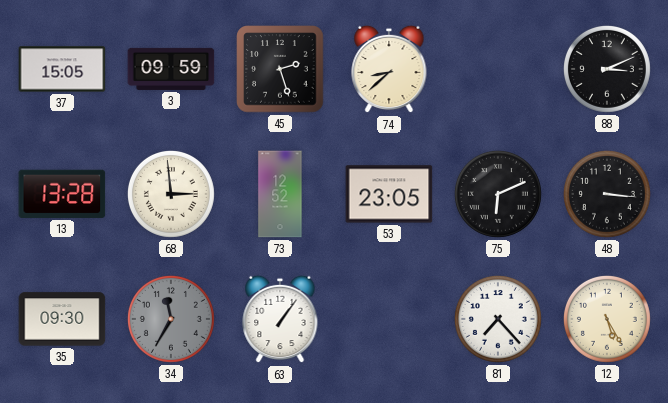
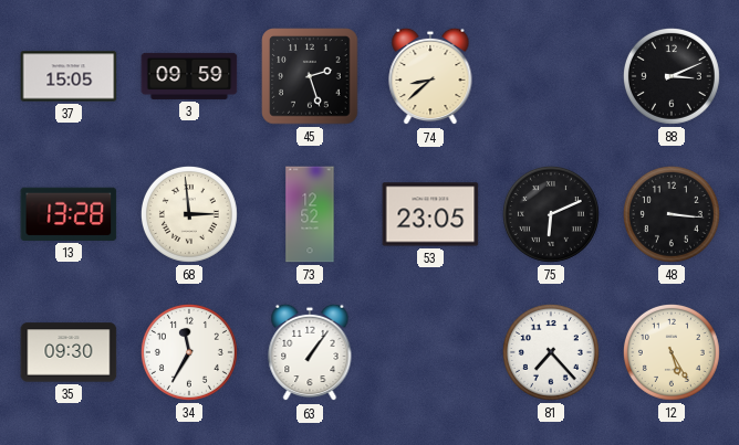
34 dial: grey -> white
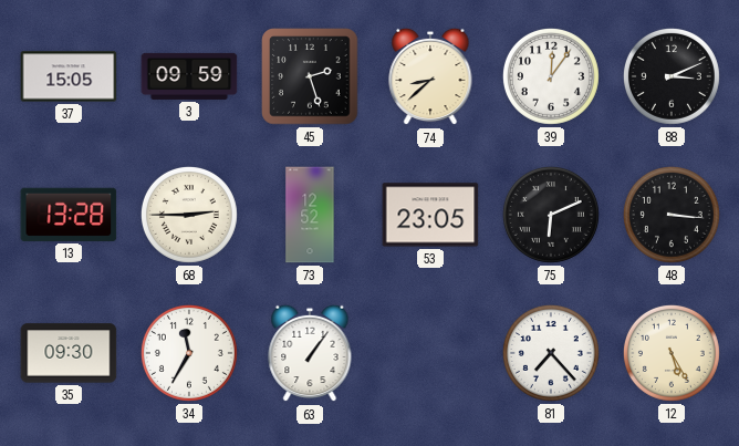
39: none -> 12:06
68: 2:59 -> 2:45
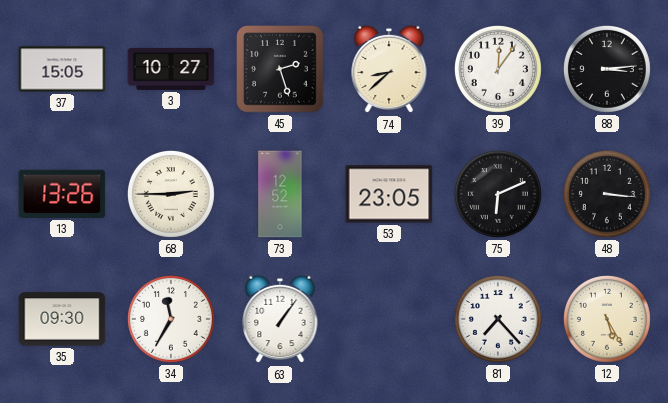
3: 09:59 -> 10:27
88: 3:11 -> 3:14
13: 13:28 -> 13:26
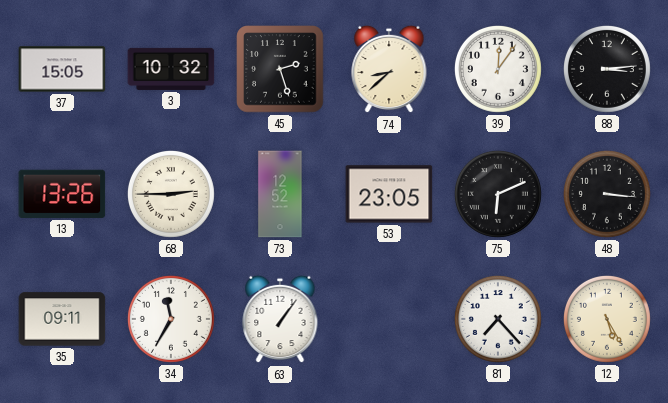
3: 10:27 -> 10:32
35: 09:30 -> 09:11
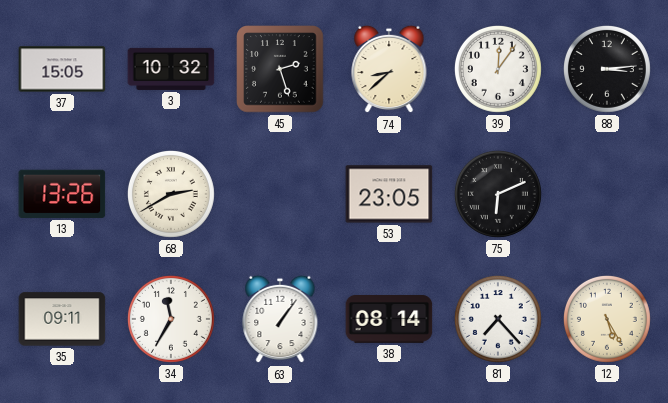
68: 2:45 -> 2:40
73: 12:52 -> none
48: 3:16 -> none
38: none -> 08:14
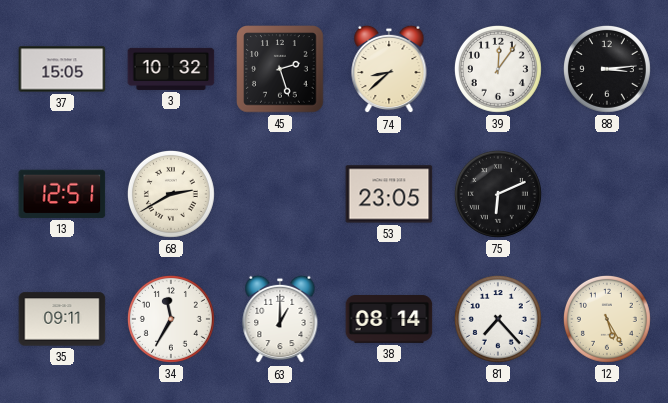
13: 13:26 -> 12:51
63: 1:06 -> 1:00
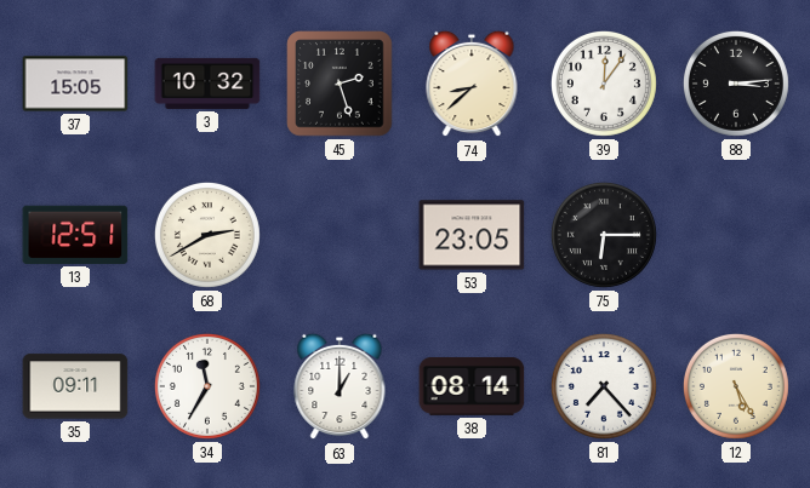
75: 6:11 -> 6:15
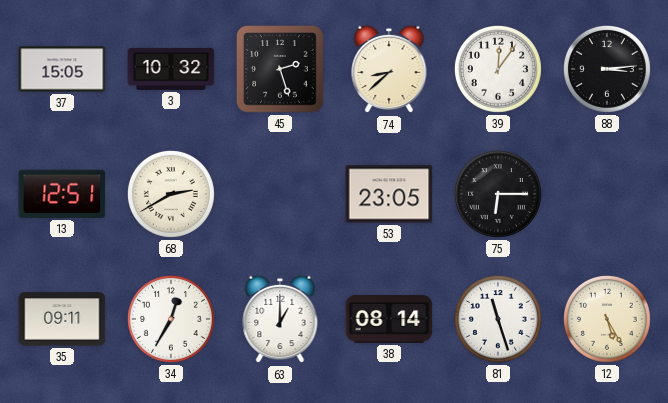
34: 11:35 -> 12:35
81: 7:23 -> 11:27
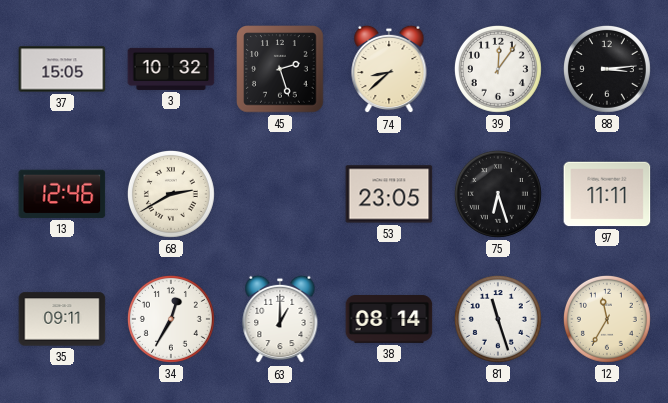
13: 12:51 -> 12:46
75: 6:15 -> 6:27
97: none -> 11:11
12: 5:25 -> 11:35
